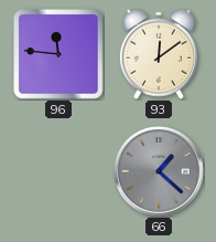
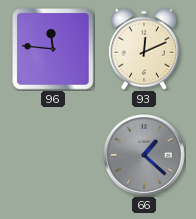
93: 12:09 -> 12:11
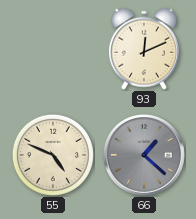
96: 11:46 -> none
55: none -> 4:49
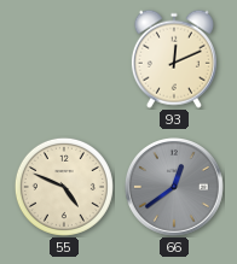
66: 1:22 -> 12:39
